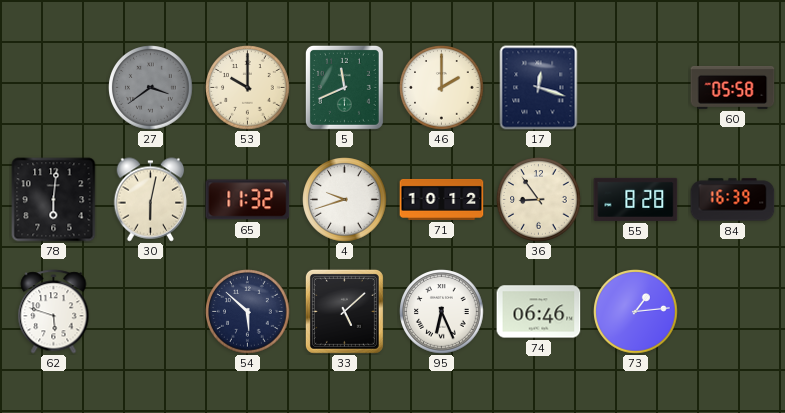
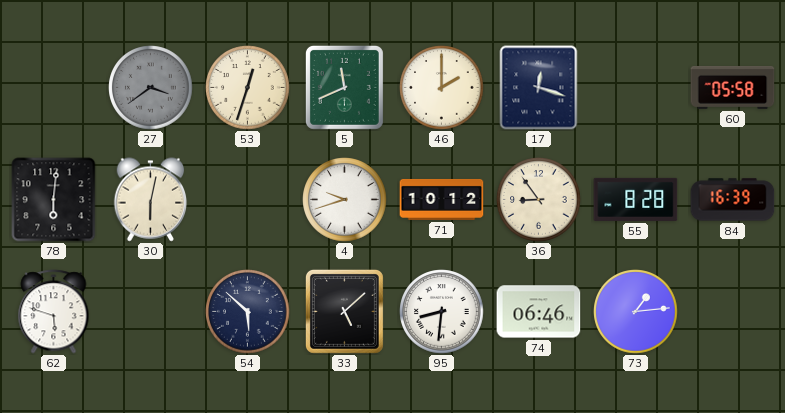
53: 10:00 -> 12:33
65: 11:32 -> none
95: 6:26 -> 8:31
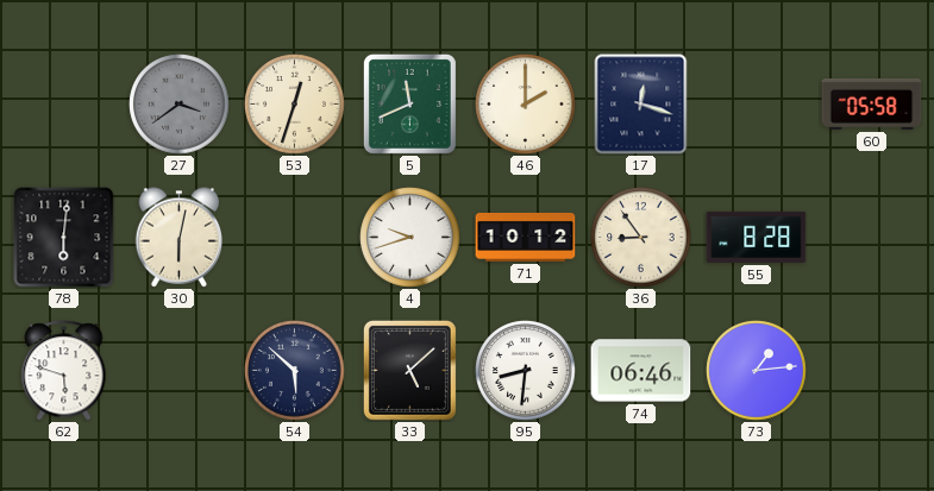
84: 16:39 -> none
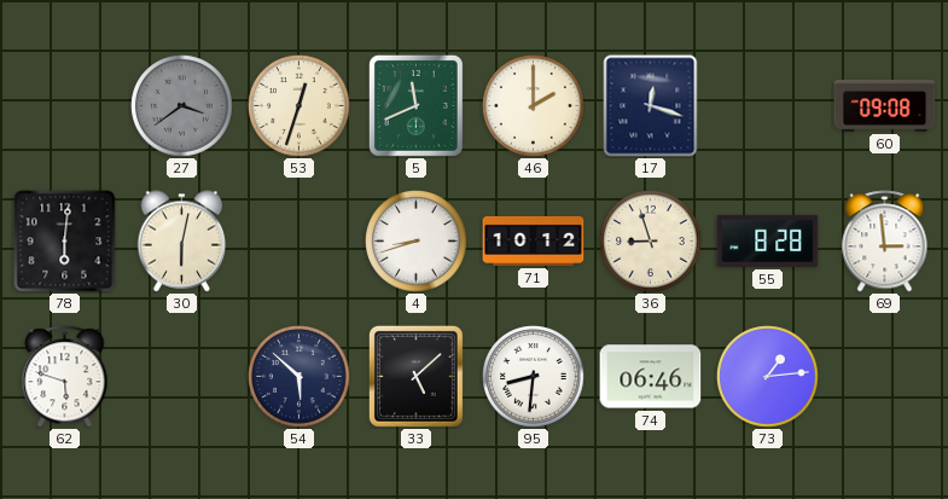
60: 05:58 -> 09:08
4: 9:42 -> 8:42
36: 8:54 -> 8:57
69: none -> 2:59
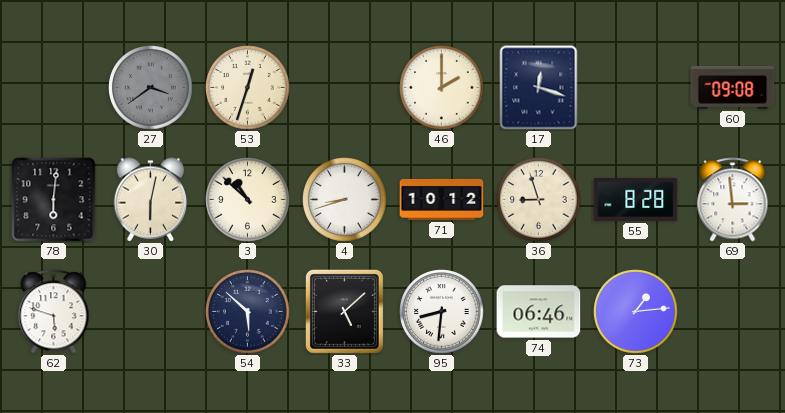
5: 11:41 -> none
3: none -> 10:52
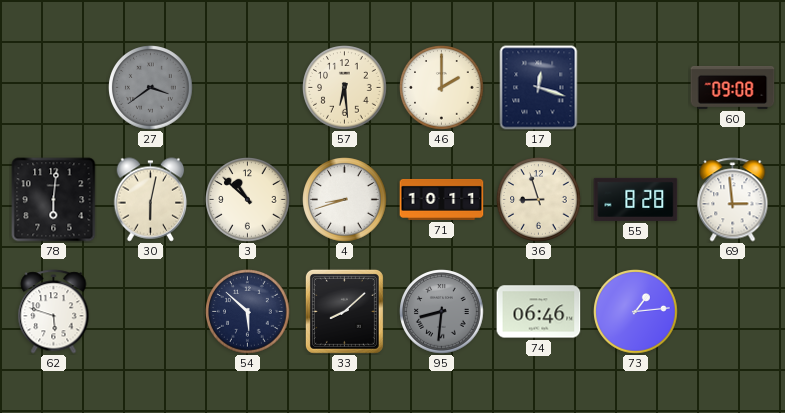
53: 12:33 -> none
57: none -> 6:29
71: 10:12 -> 10:11
33: 5:08 -> 8:08
95 dial: white -> grey
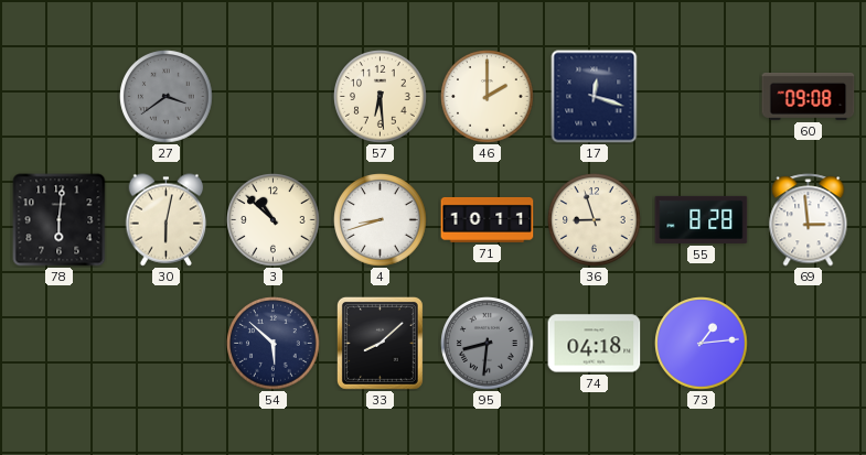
62: 5:48 -> none
74: 06:46 -> 04:18
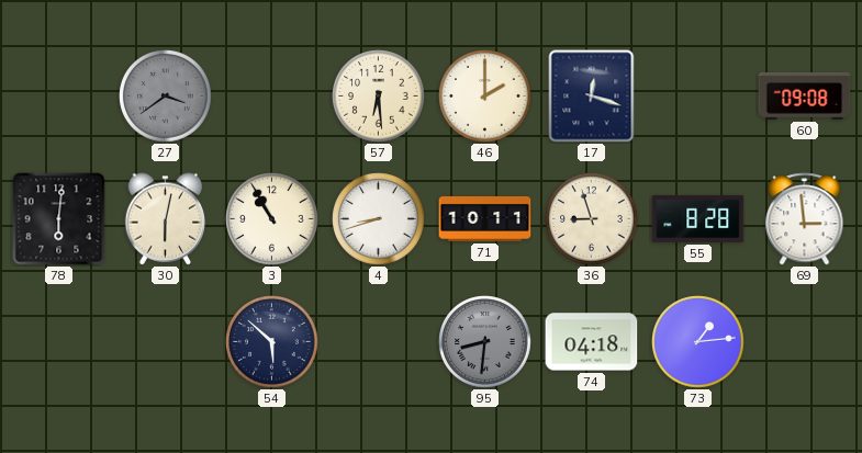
3: 10:52 -> 10:55
33: 8:08 -> none
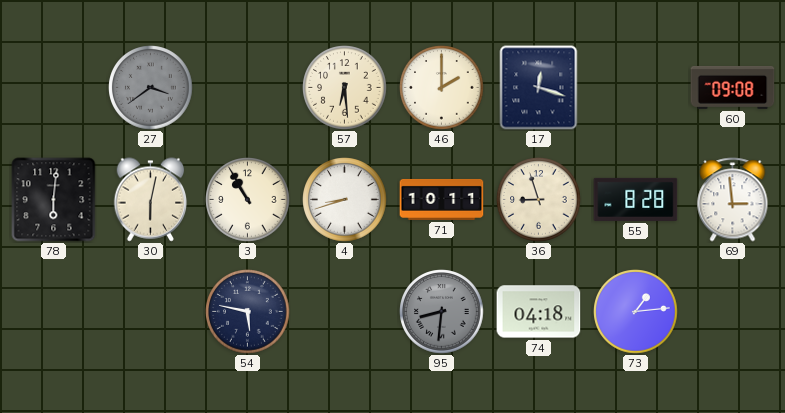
54: 5:52 -> 5:47
